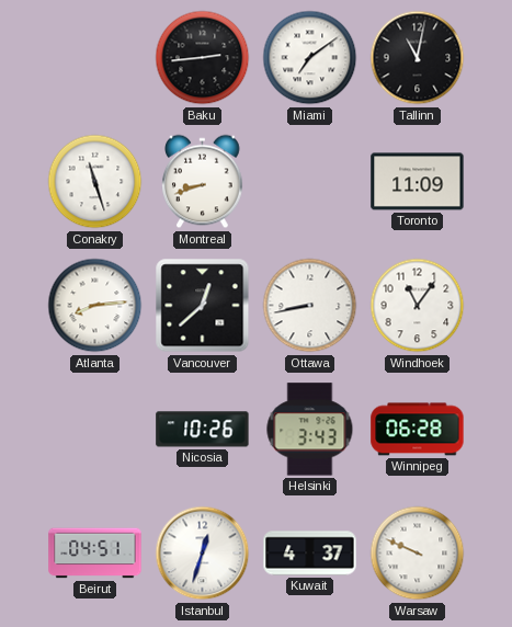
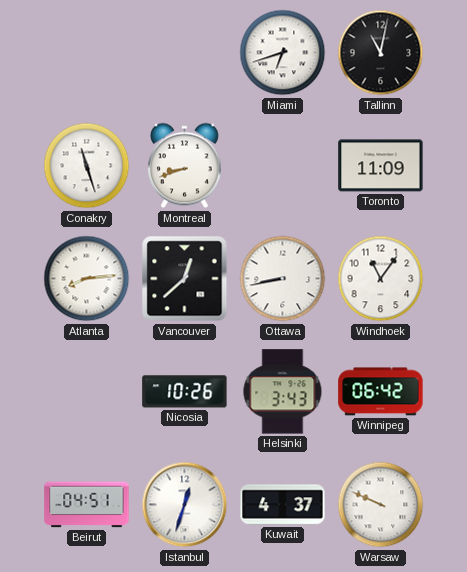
Baku: 2:44 -> none
Miami: 7:09 -> 6:42
Winnipeg: 06:28 -> 06:42
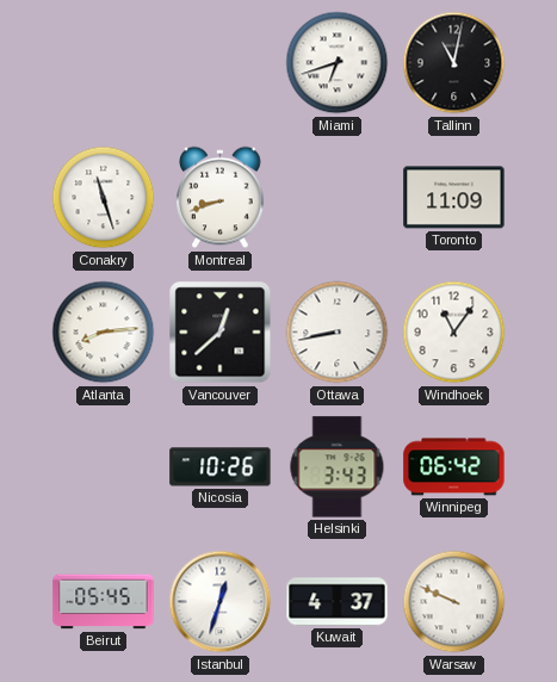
Beirut: 04:51 -> 05:45
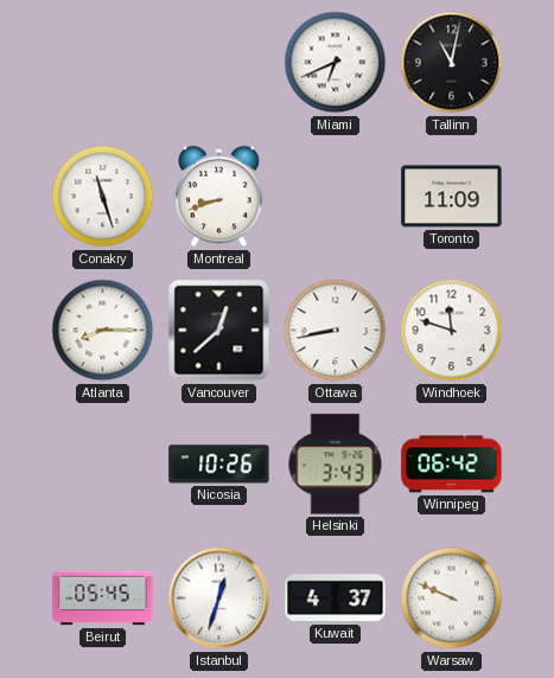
Miami: 6:42 -> 6:41
Atlanta: 8:14 -> 8:15
Windhoek: 11:06 -> 11:48
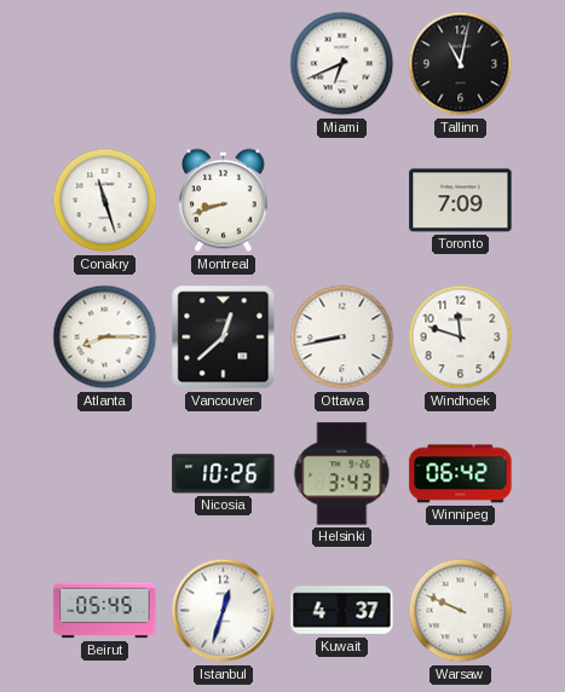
Toronto: 11:09 -> 7:09
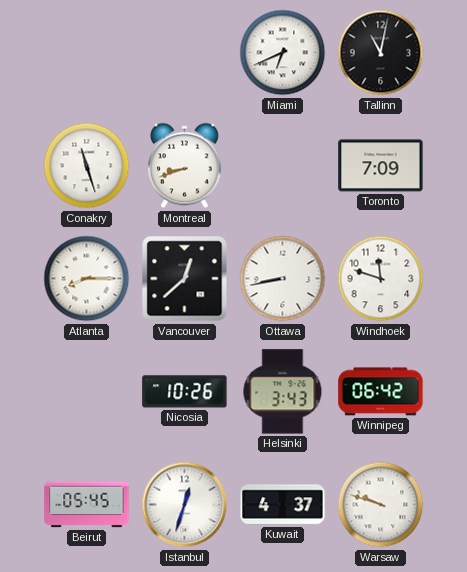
Warsaw: 9:49 -> 9:48
